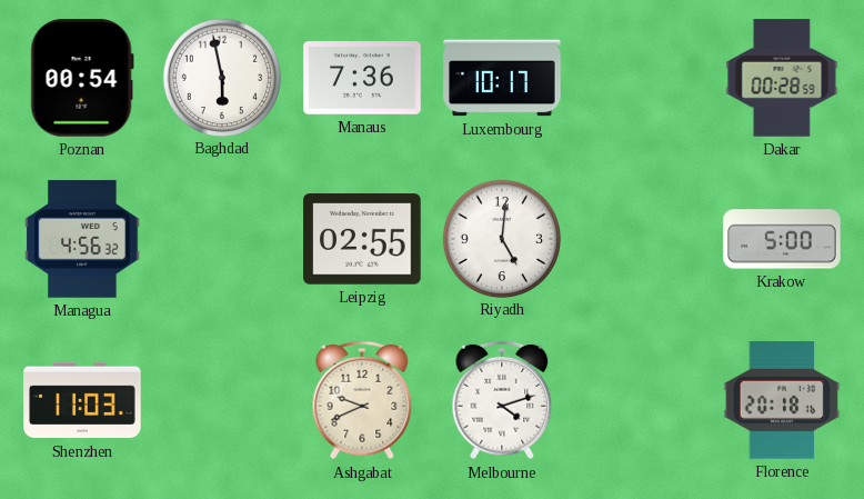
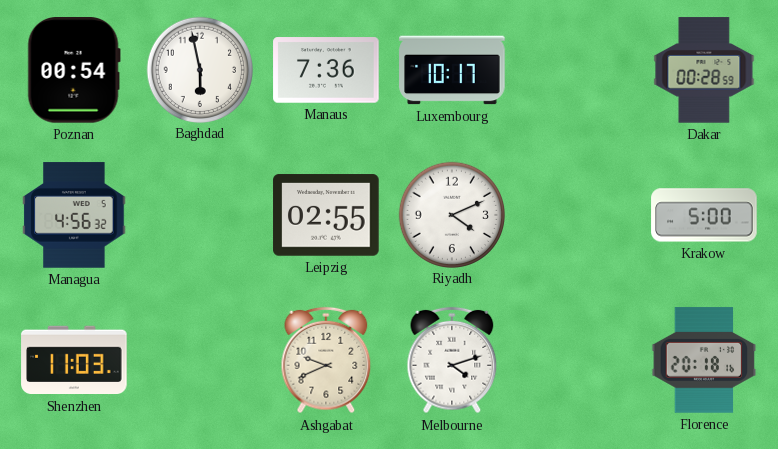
Riyadh: 5:01 -> 4:11
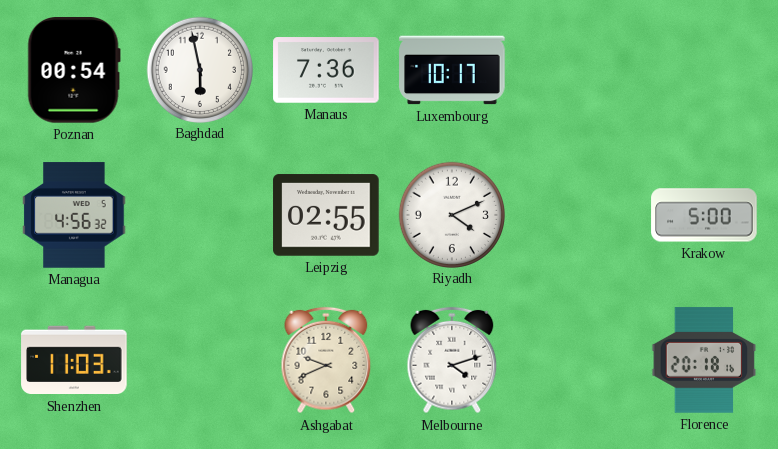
Dakar: 00:28 -> none
